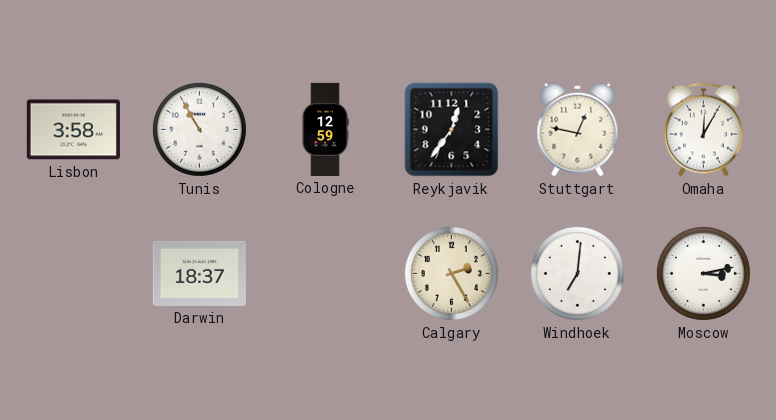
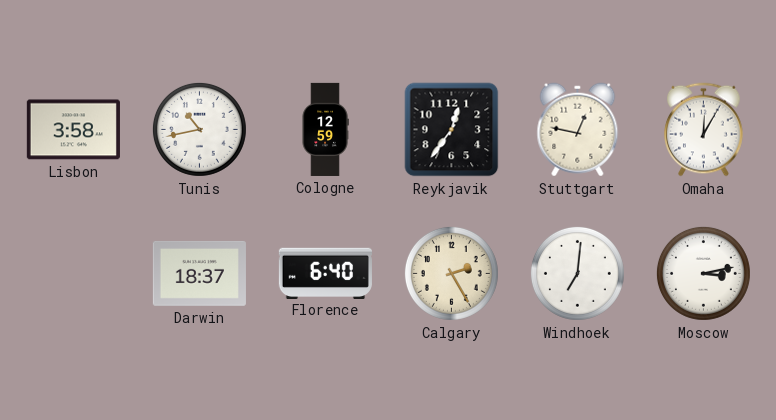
Tunis: 10:55 -> 10:43
Florence: none -> 6:40
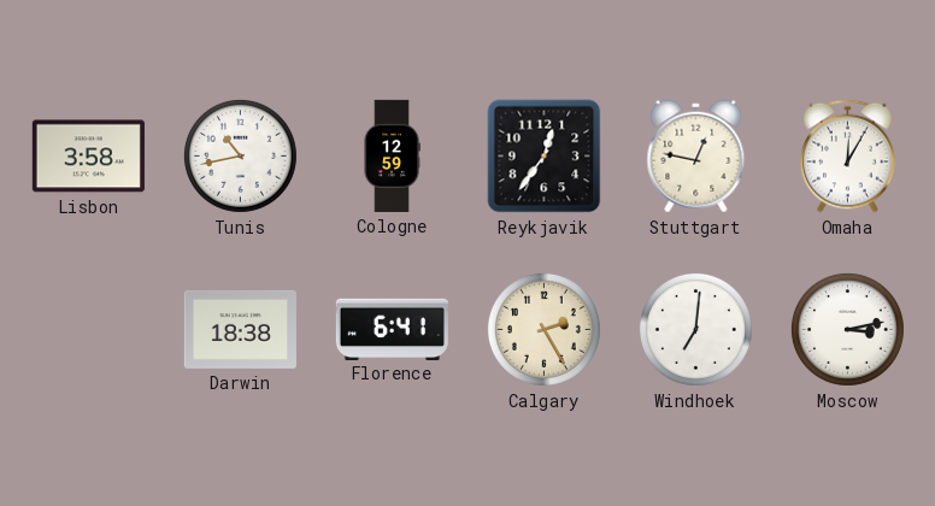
Darwin: 18:37 -> 18:38
Florence: 6:40 -> 6:41
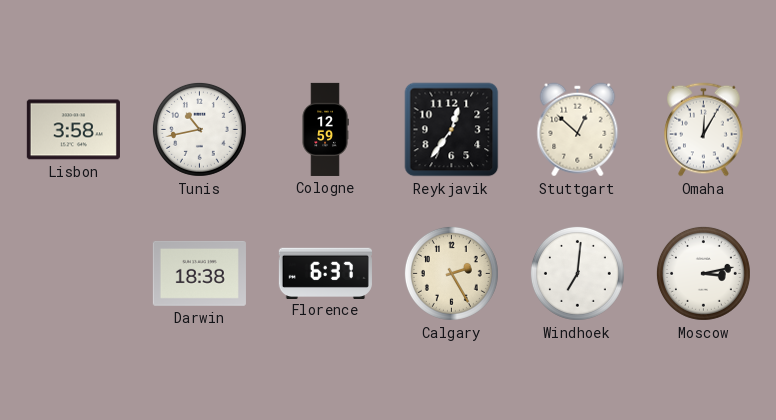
Stuttgart: 12:47 -> 12:52
Florence: 6:41 -> 6:37
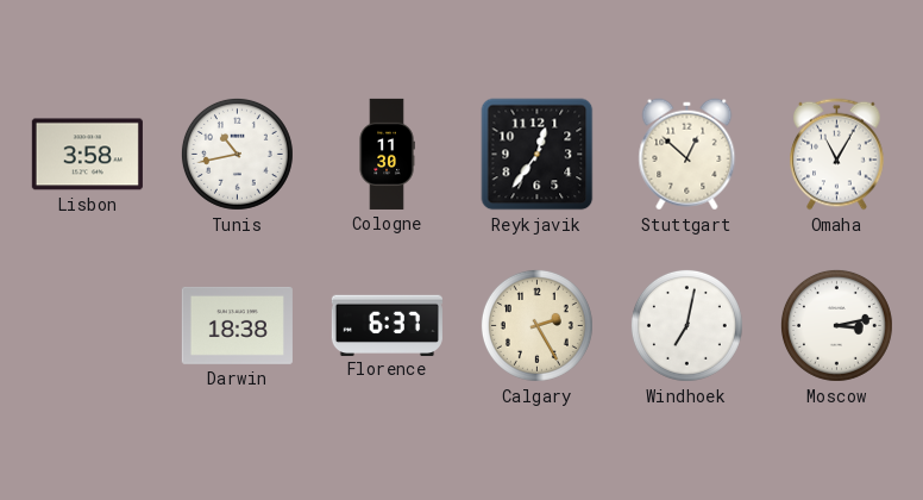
Cologne: 12:59 -> 11:30
Omaha: 12:05 -> 11:05
Windhoek: 7:01 -> 7:02
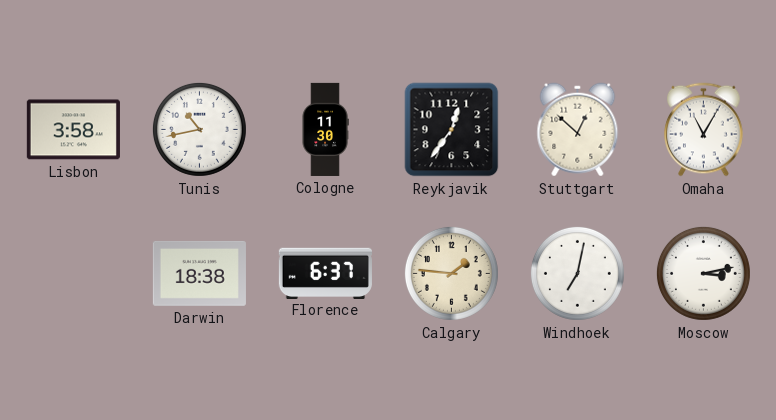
Calgary: 2:25 -> 1:46
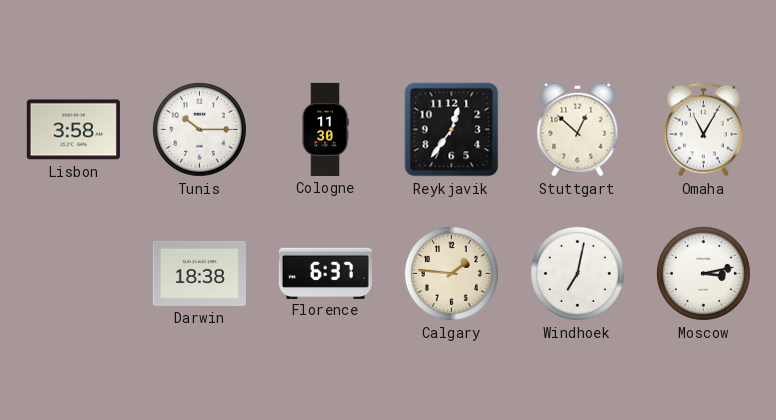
Tunis: 10:43 -> 10:15
